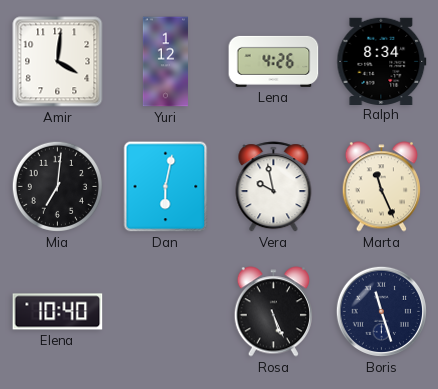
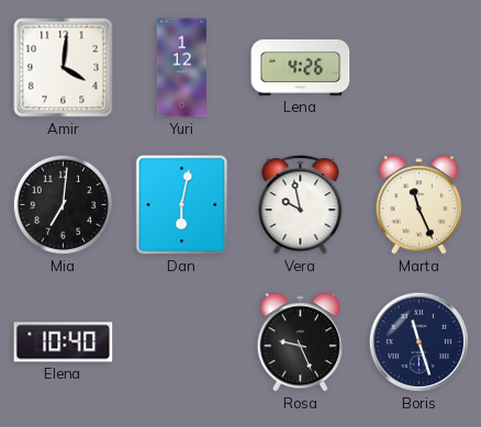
Ralph: 8:34 -> none
Rosa: 5:26 -> 9:26
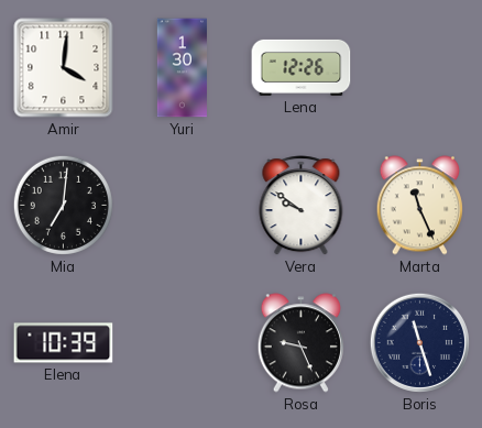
Yuri: 1:12 -> 1:30
Lena: 4:26 -> 12:26
Dan: 6:02 -> none
Vera: 9:58 -> 9:51
Elena: 10:40 -> 10:39
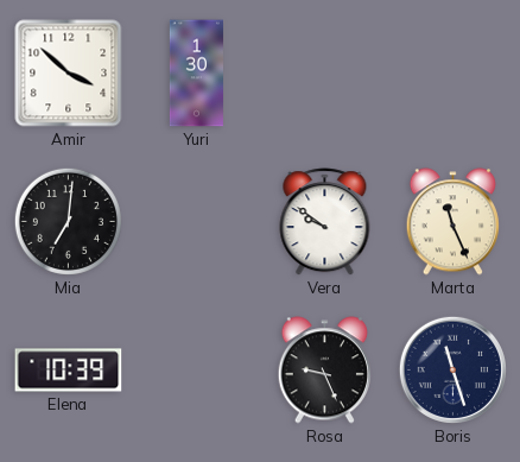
Amir: 4:01 -> 3:52
Lena: 12:26 -> none
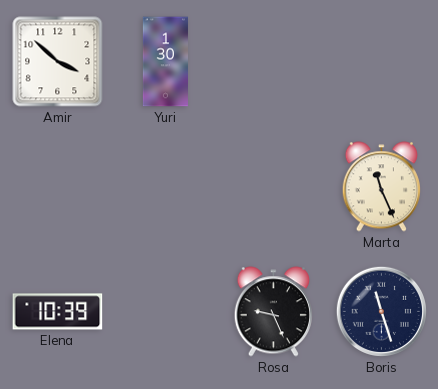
Mia: 7:01 -> none
Vera: 9:51 -> none
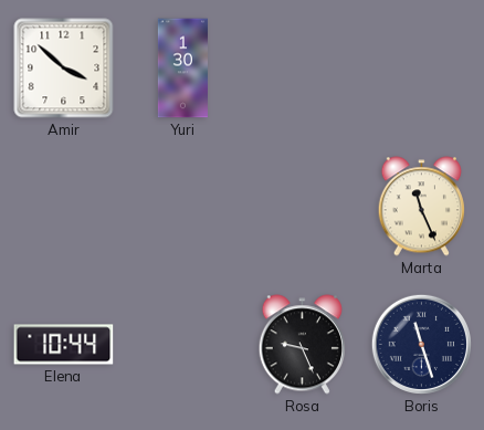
Elena: 10:39 -> 10:44
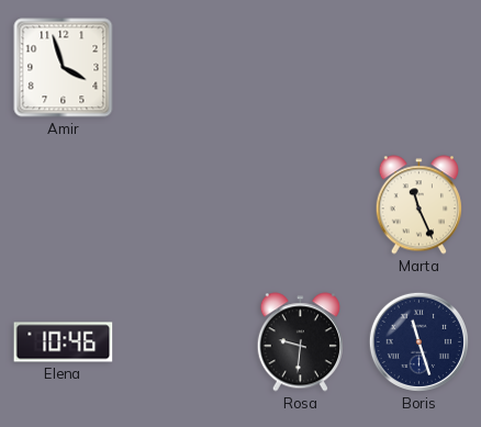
Amir: 3:52 -> 3:57
Yuri: 1:30 -> none
Elena: 10:44 -> 10:46
Rosa: 9:26 -> 9:31
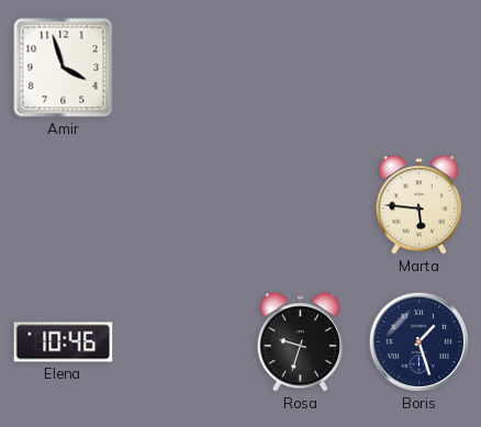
Marta: 11:26 -> 5:46
Rosa: 9:31 -> 9:33
Boris: 11:27 -> 1:27
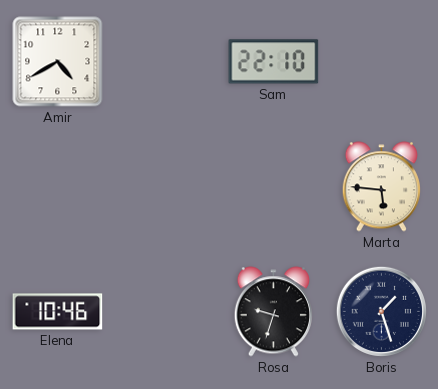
Amir: 3:57 -> 4:40
Sam: none -> 22:10
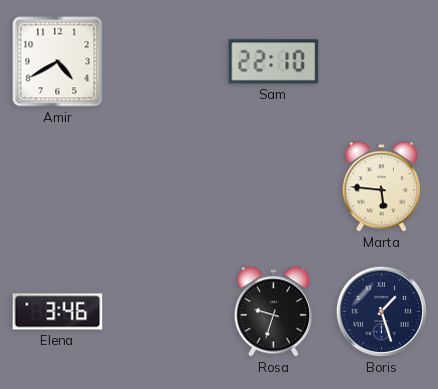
Elena: 10:46 -> 3:46
